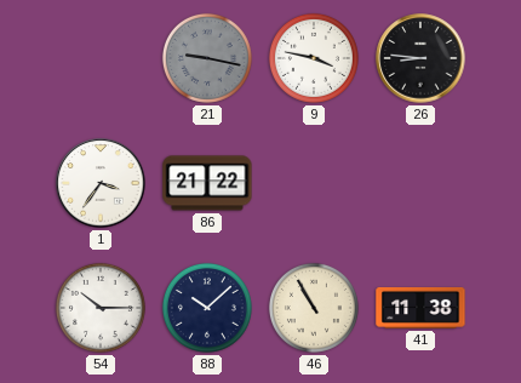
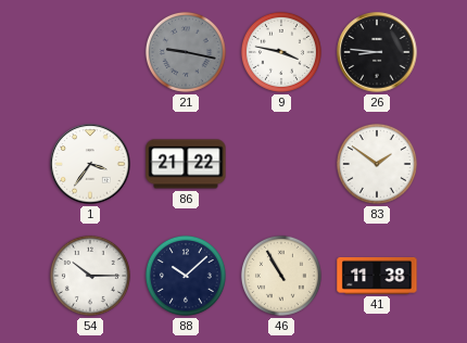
83: none -> 1:51
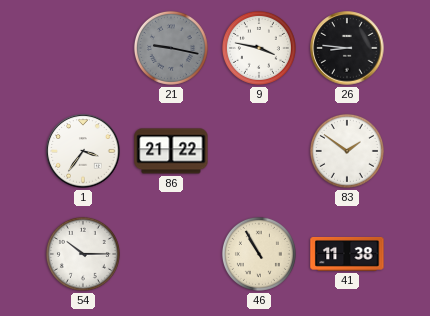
88: 10:08 -> none
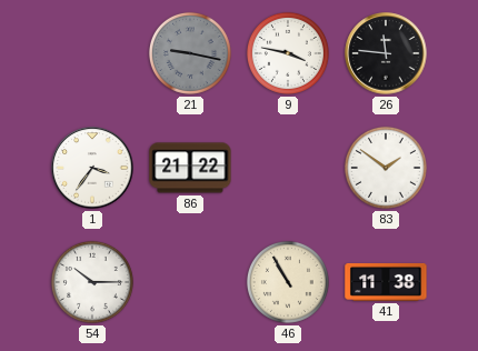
26: 8:46 -> 11:46
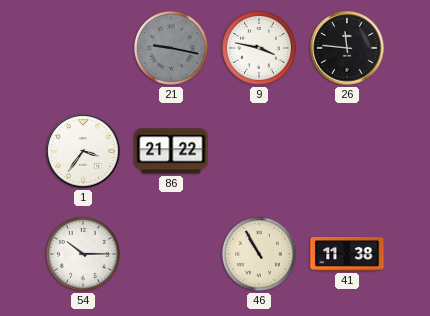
83: 1:51 -> none
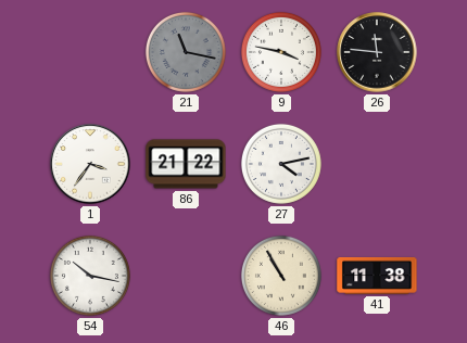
21: 9:17 -> 11:17
27: none -> 4:13
54: 10:15 -> 10:17
